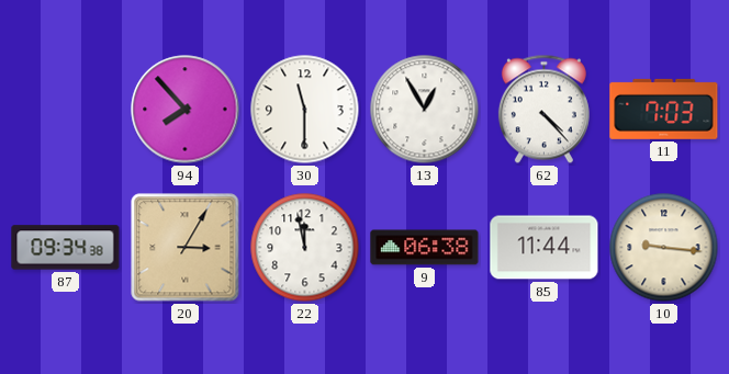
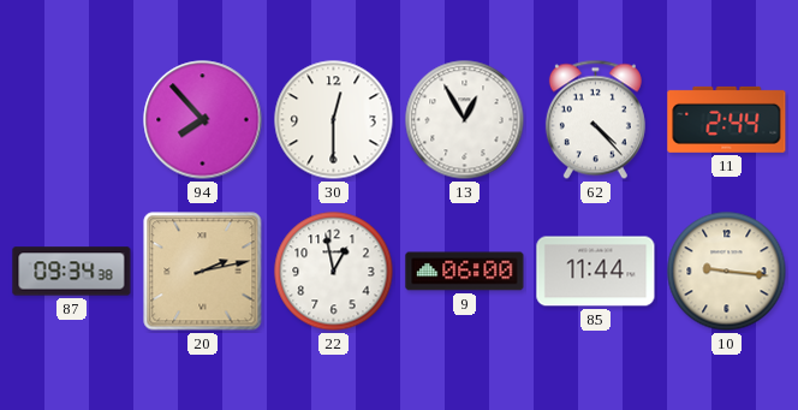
30: 11:30 -> 12:30
11: 7:03 -> 2:44
20: 3:05 -> 2:13
22: 11:58 -> 12:58
9: 06:38 -> 06:00
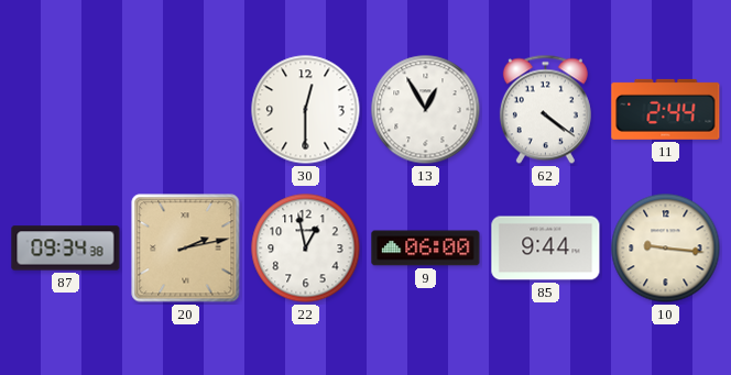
94: 7:53 -> none
62: 4:23 -> 4:21
85: 11:44 -> 9:44
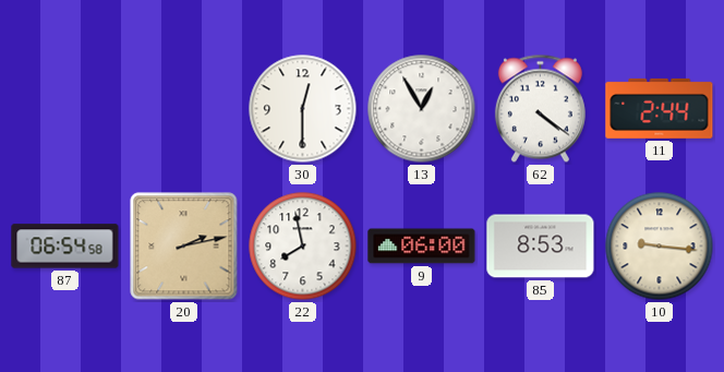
87: 09:34 -> 06:54
22: 12:58 -> 7:58
85: 9:44 -> 8:53
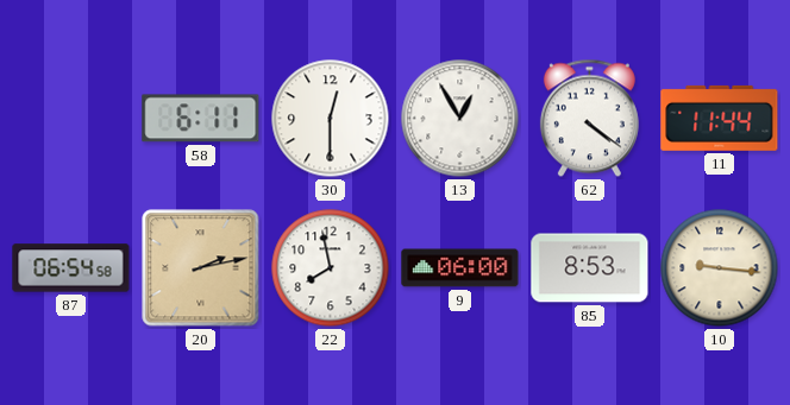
58: none -> 6:11
11: 2:44 -> 11:44
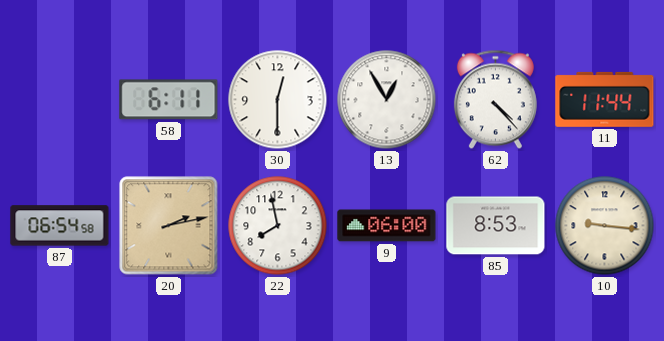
62: 4:21 -> 4:23
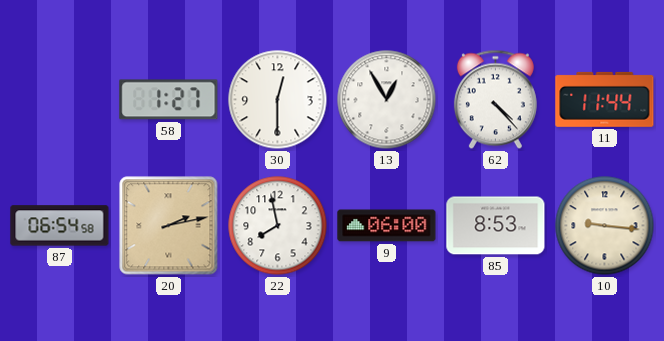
58: 6:11 -> 1:27
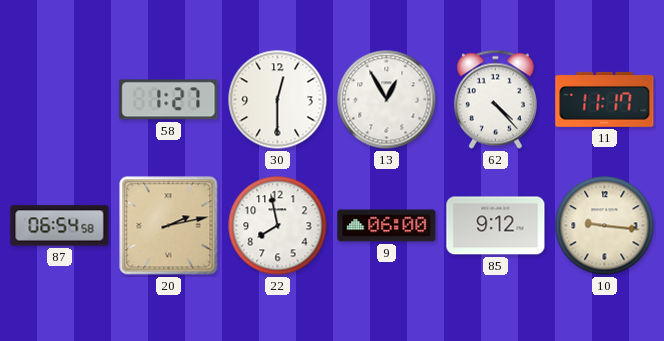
11: 11:44 -> 11:17
85: 8:53 -> 9:12
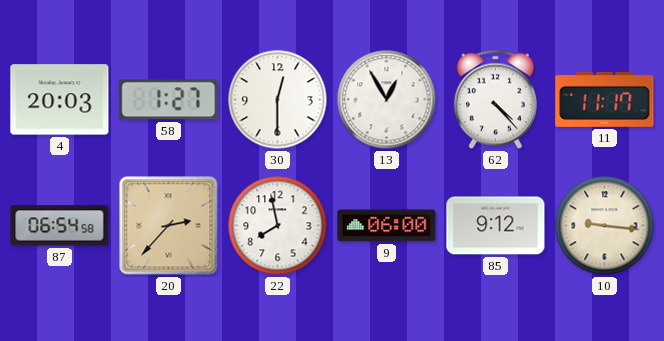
4: none -> 20:03
20: 2:13 -> 2:37
